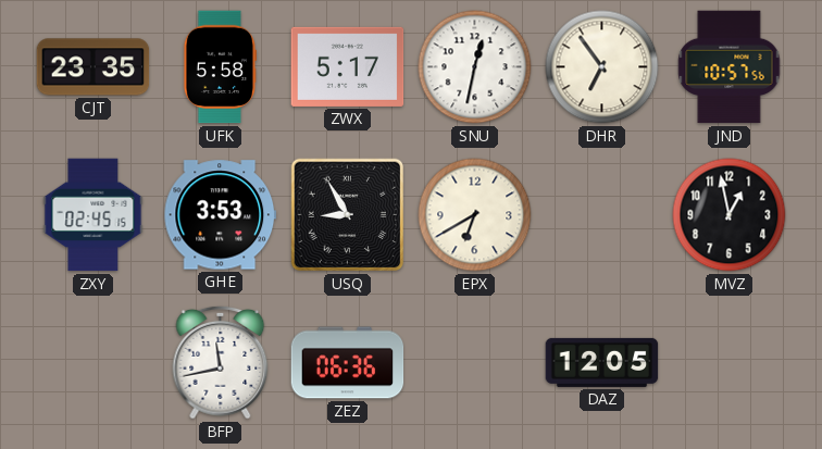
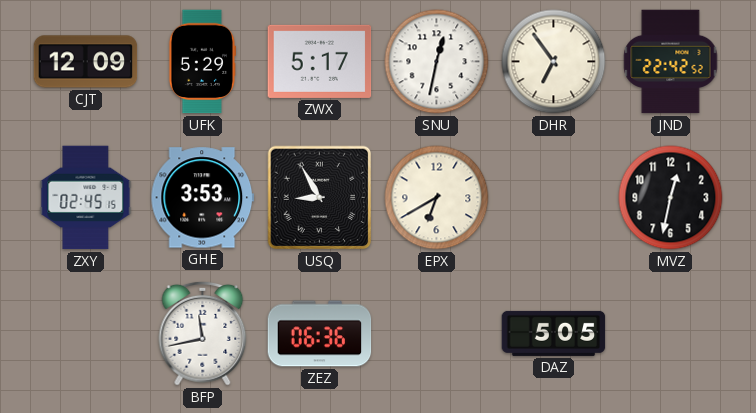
CJT: 23:35 -> 12:09
UFK: 5:58 -> 5:29
JND: 10:57 -> 22:42
MVZ: 12:58 -> 12:32
DAZ: 12:05 -> 5:05
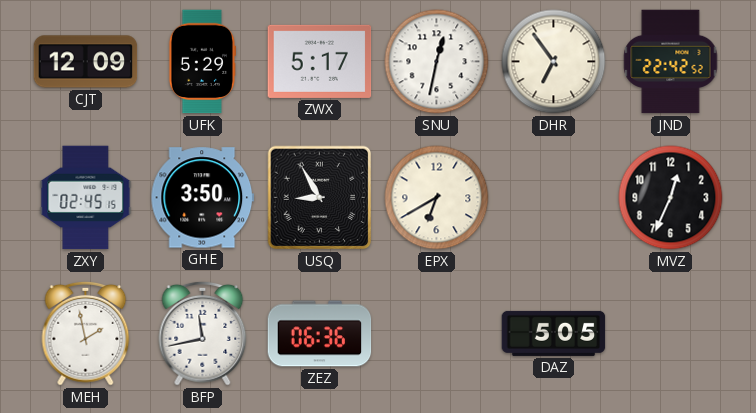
GHE: 3:53 -> 3:50
MVZ: 12:32 -> 12:34
MEH: none -> 1:58
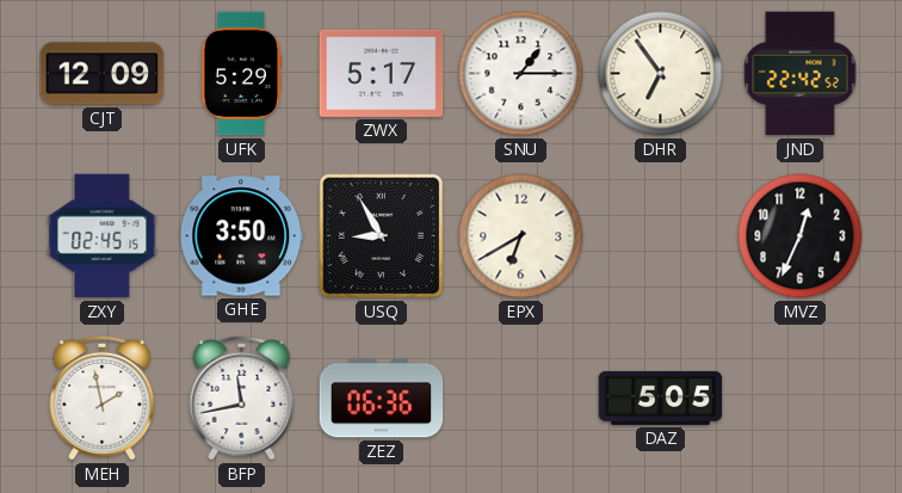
SNU: 12:32 -> 1:15
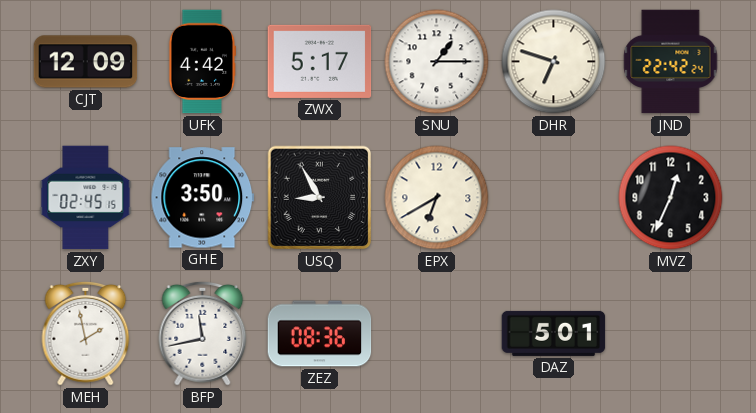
UFK: 5:29 -> 4:42
DHR: 6:54 -> 6:48
JND: 22:42:52 -> 22:42:24
ZEZ: 06:36 -> 08:36
DAZ: 5:05 -> 5:01
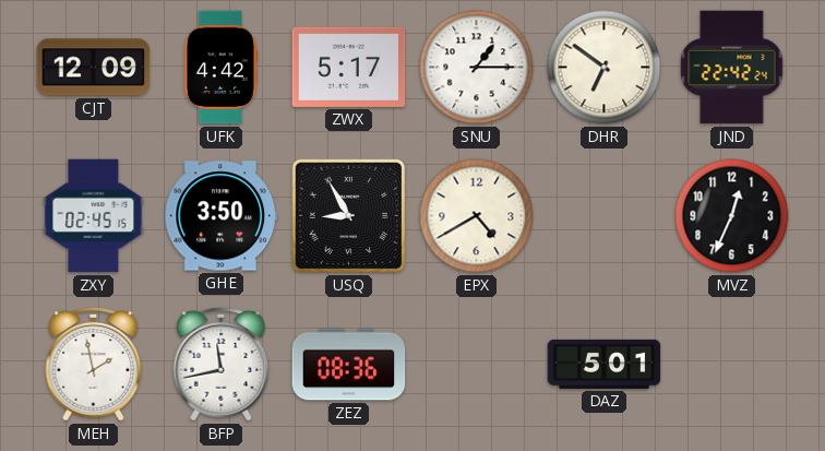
DHR: 6:48 -> 6:51
EPX: 6:40 -> 4:40
